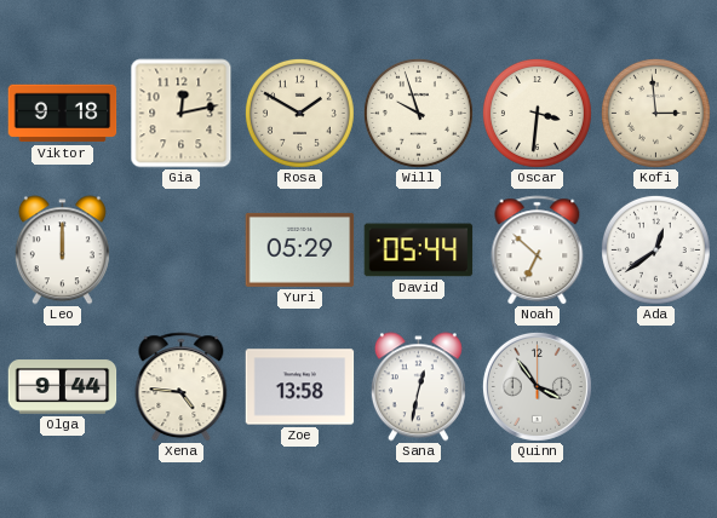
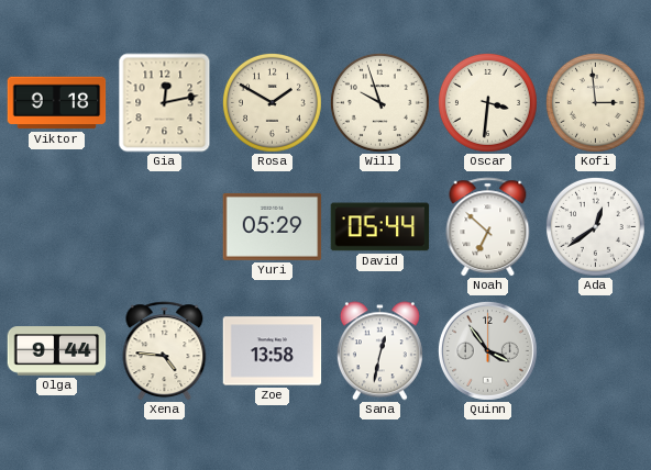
Leo: 12:00 -> none
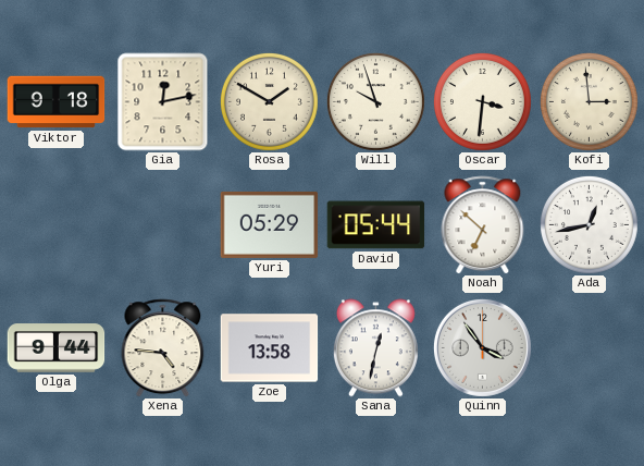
Ada: 12:39 -> 12:43
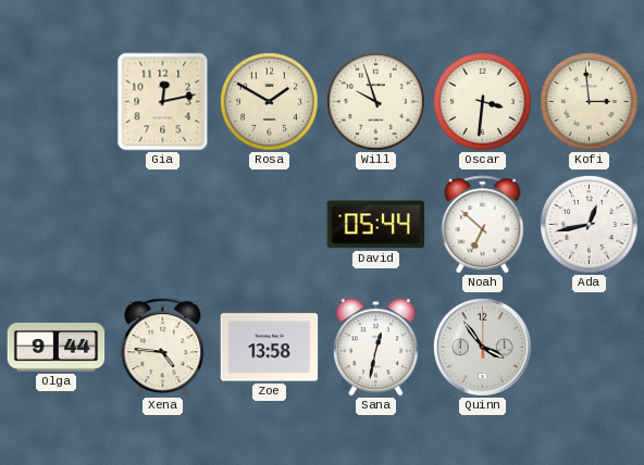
Viktor: 9:18 -> none
Yuri: 05:29 -> none
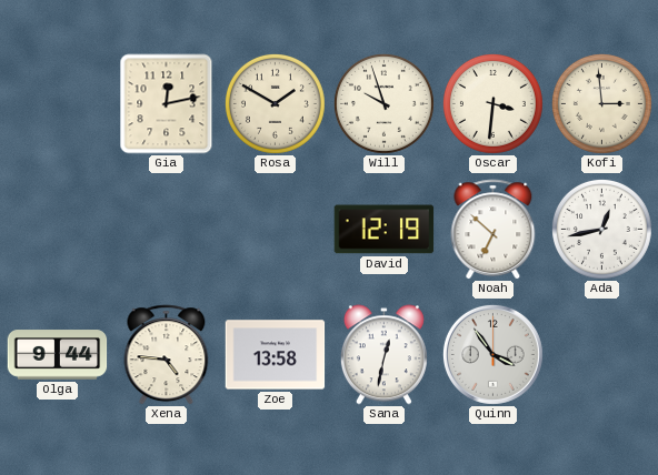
David: 05:44 -> 12:19
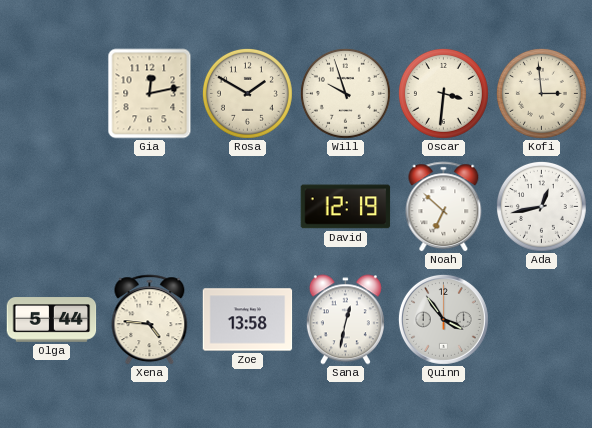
Olga: 9:44 -> 5:44
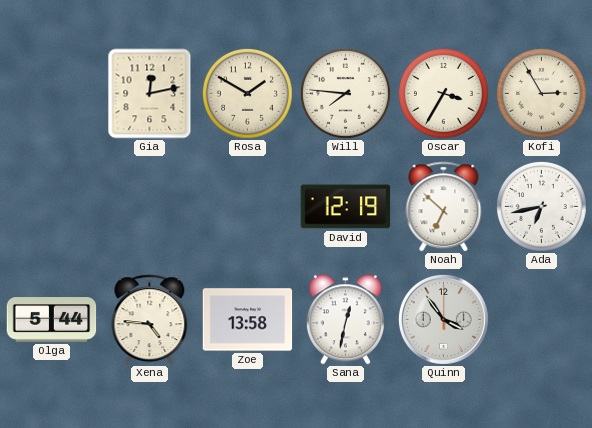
Will: 9:57 -> 7:46
Oscar: 3:31 -> 3:35
Kofi: 2:59 -> 2:55
Ada: 12:43 -> 6:43
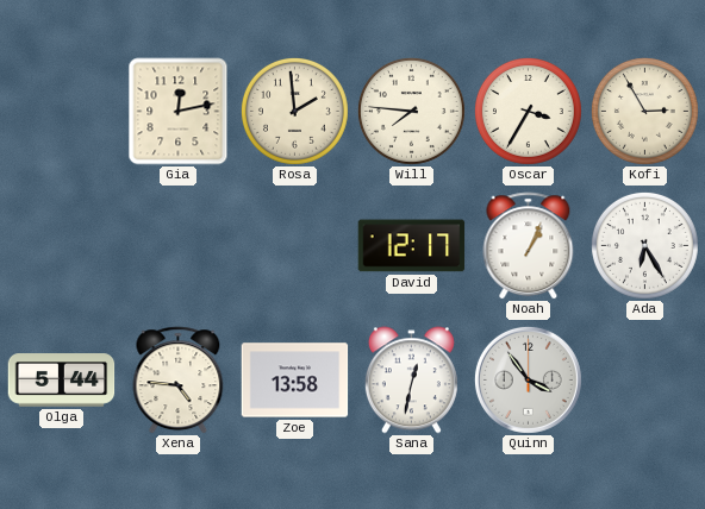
Rosa: 1:50 -> 1:59
David: 12:19 -> 12:17
Noah: 6:52 -> 1:04
Ada: 6:43 -> 6:25
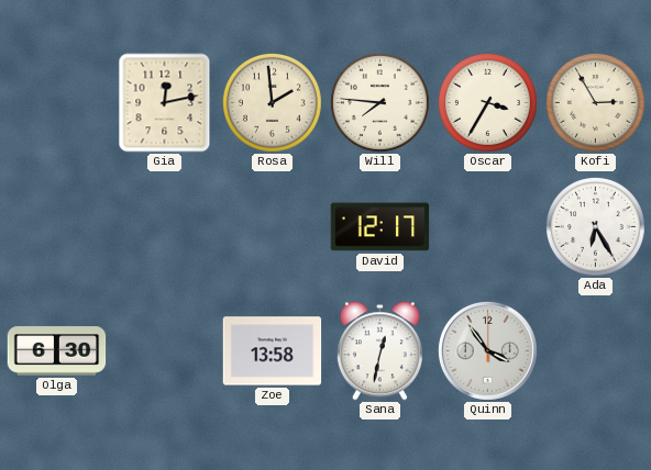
Noah: 1:04 -> none
Olga: 5:44 -> 6:30
Xena: 4:46 -> none
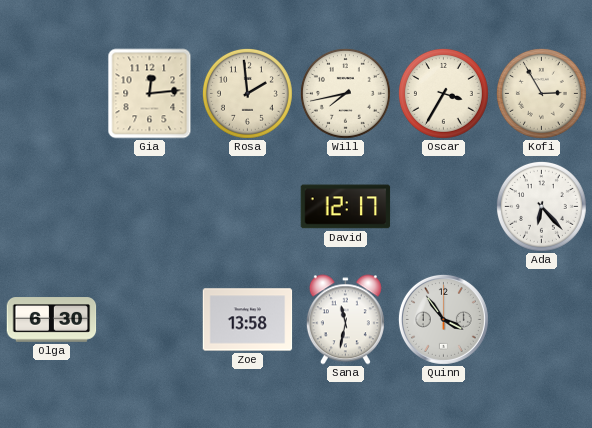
Gia: 12:13 -> 12:14
Will: 7:46 -> 7:43
Ada: 6:25 -> 6:23
Sana: 12:32 -> 11:32
